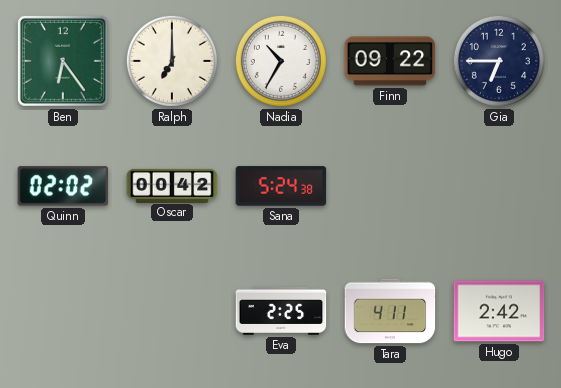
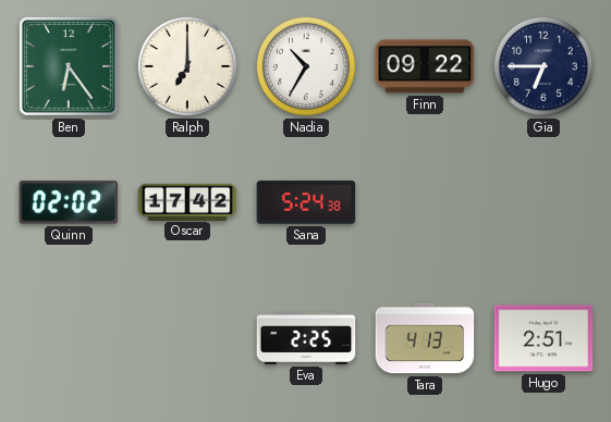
Oscar: 00:42 -> 17:42
Tara: 4:11 -> 4:13
Hugo: 2:42 -> 2:51
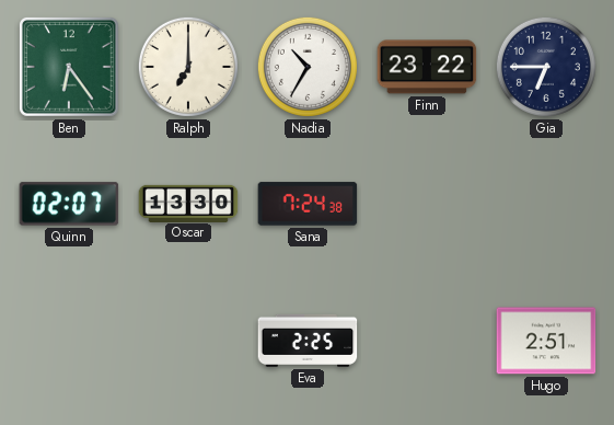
Finn: 09:22 -> 23:22
Quinn: 02:02 -> 02:07
Oscar: 17:42 -> 13:30
Sana: 5:24 -> 7:24
Tara: 4:13 -> none
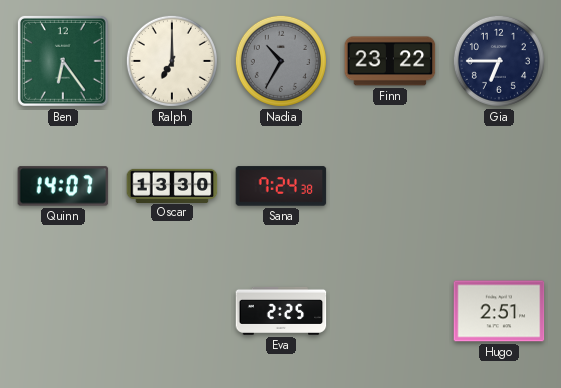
Nadia dial: white -> grey
Quinn: 02:07 -> 14:07
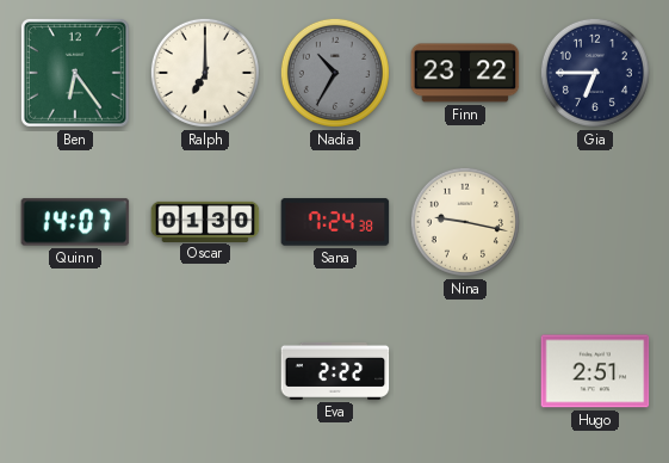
Oscar: 13:30 -> 01:30
Nina: none -> 9:17
Eva: 2:25 -> 2:22
